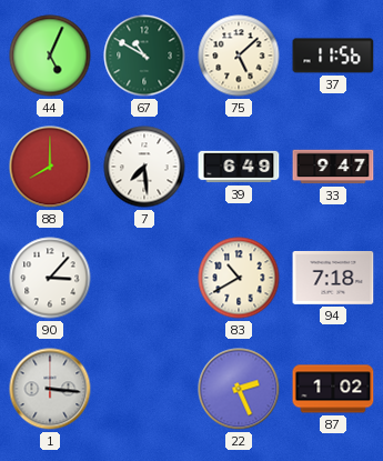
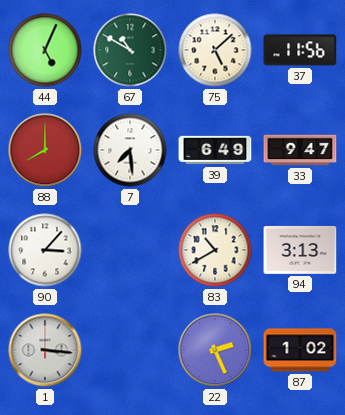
94: 7:18 -> 3:13
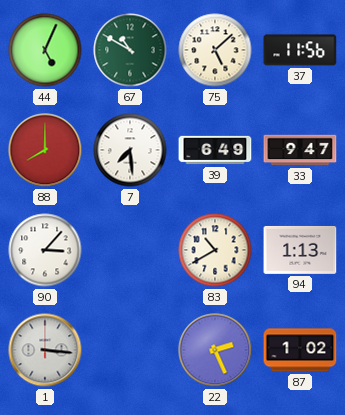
94: 3:13 -> 1:13
